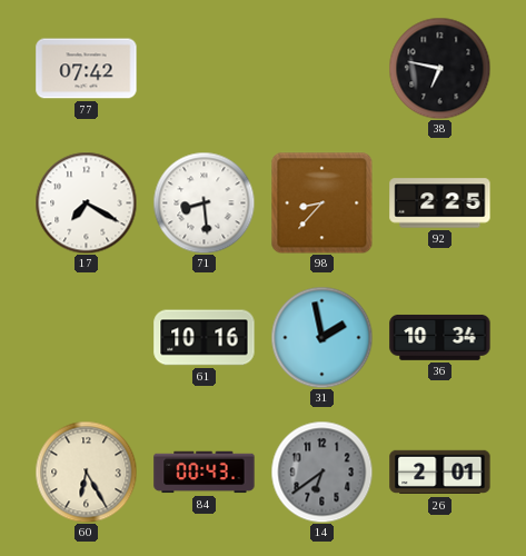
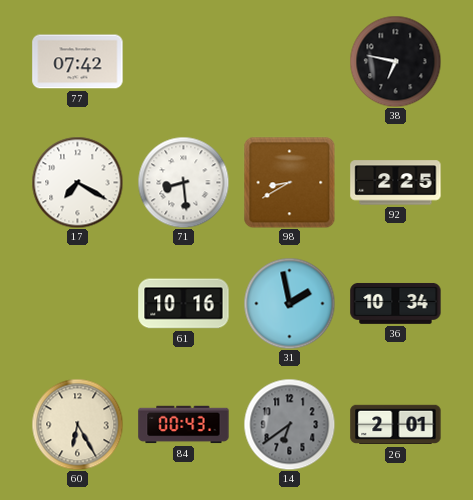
98: 8:37 -> 8:40
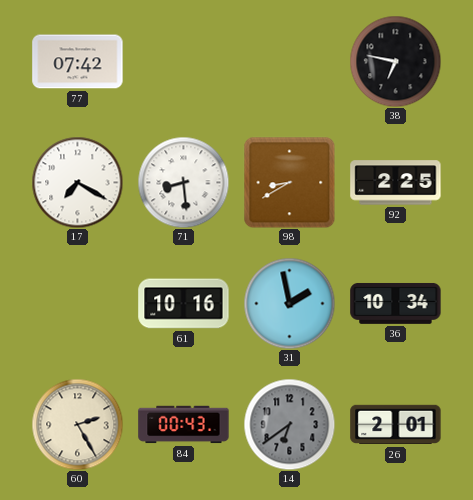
60: 6:25 -> 2:25
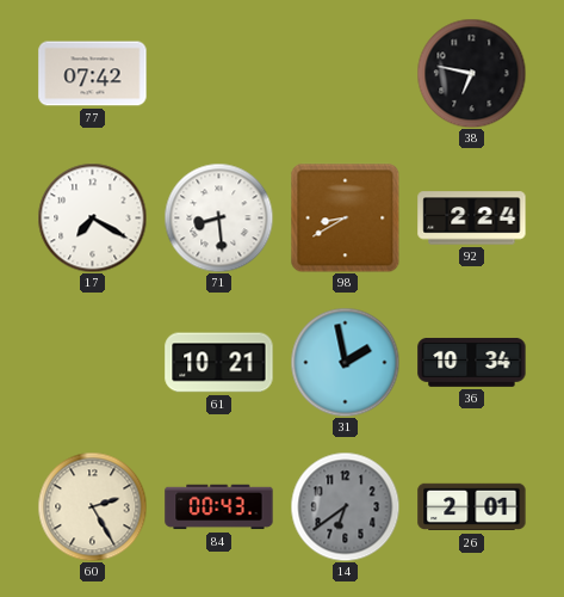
92: 2:25 -> 2:24
61: 10:16 -> 10:21
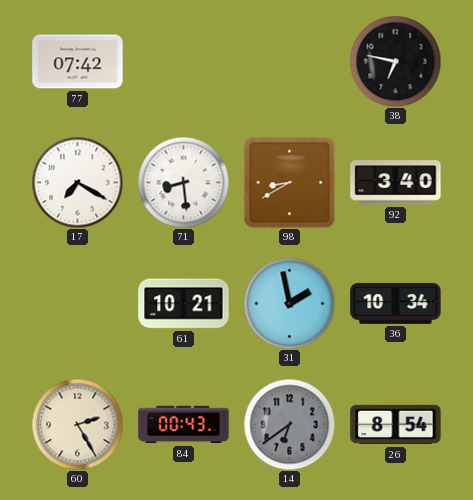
92: 2:24 -> 3:40
26: 2:01 -> 8:54
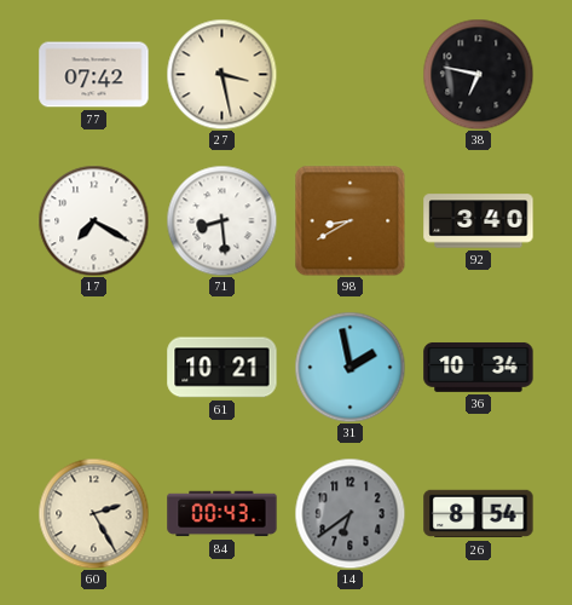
27: none -> 3:28
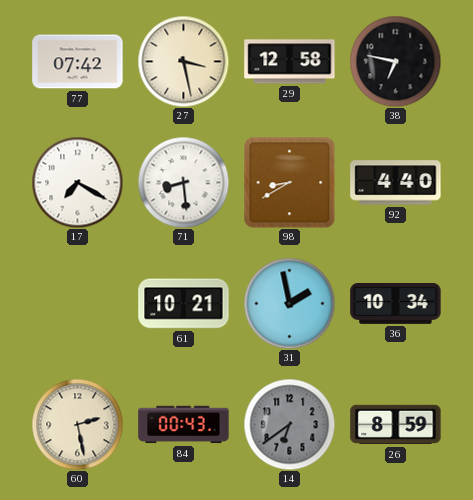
29: none -> 12:58
92: 3:40 -> 4:40
60: 2:25 -> 2:28
26: 8:54 -> 8:59
